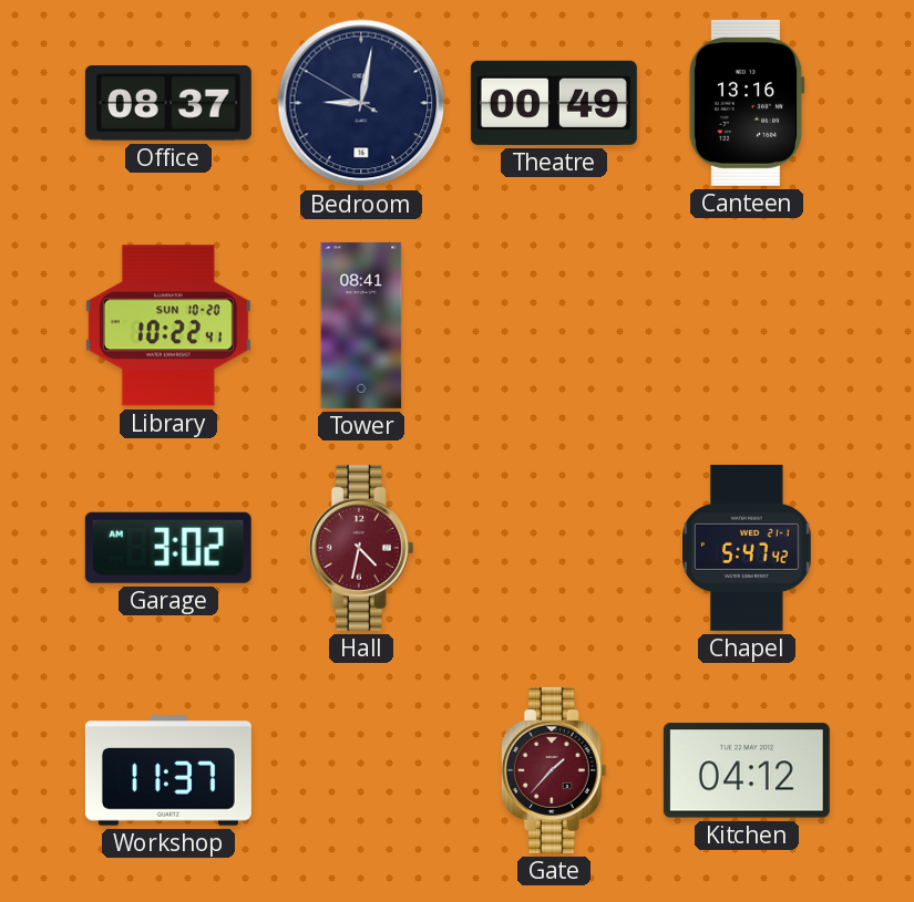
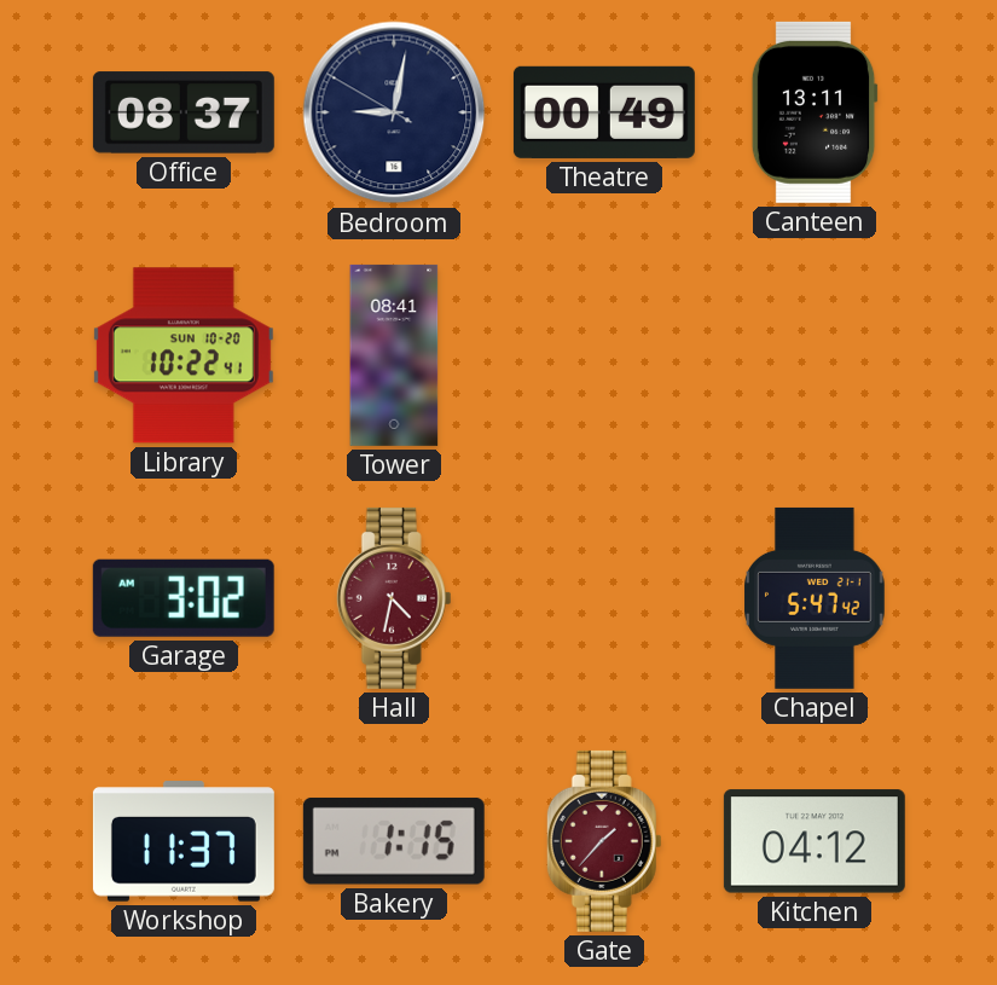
Canteen: 13:16 -> 13:11
Bakery: none -> 1:15
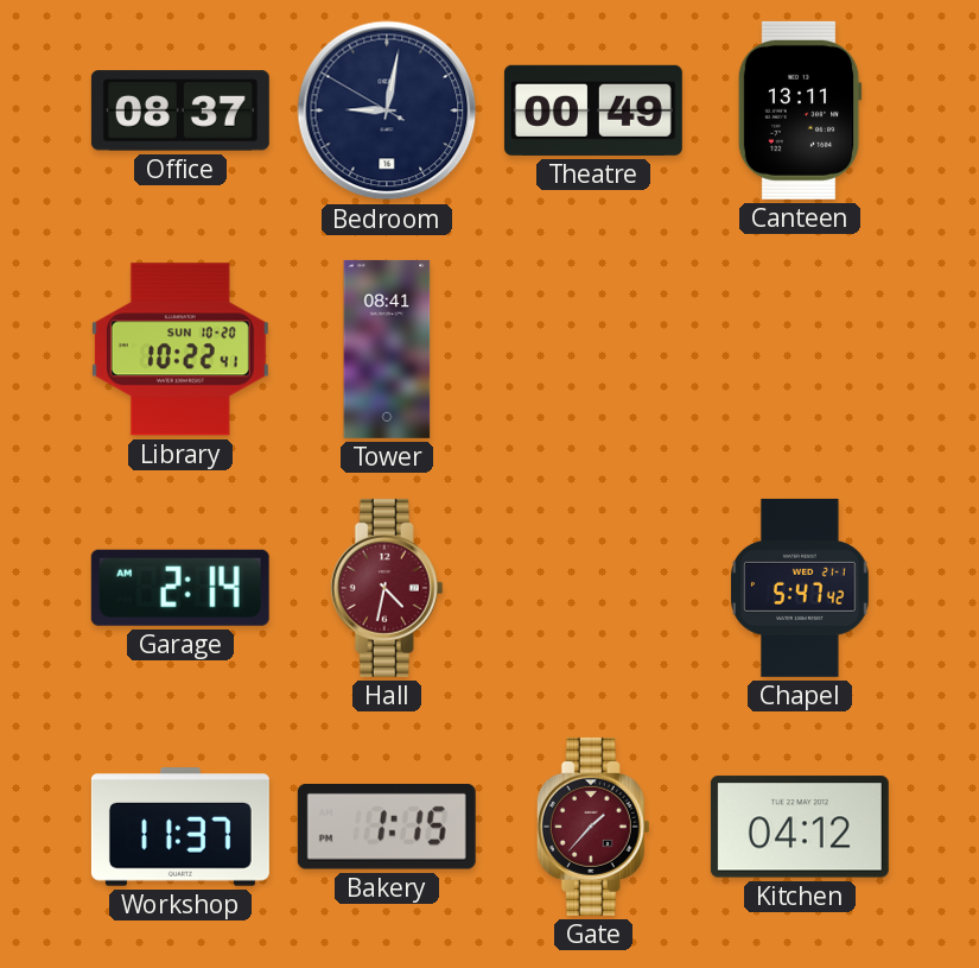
Garage: 3:02 -> 2:14
